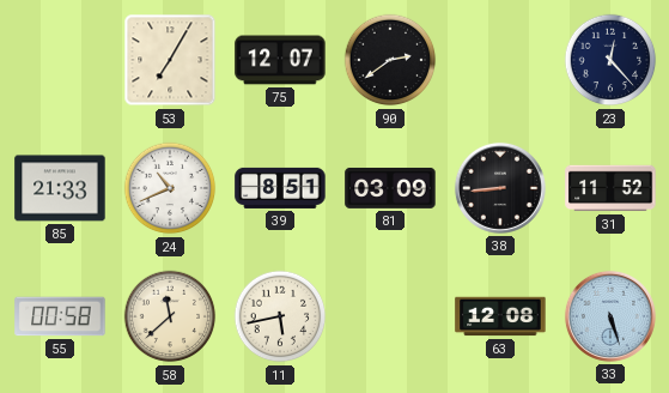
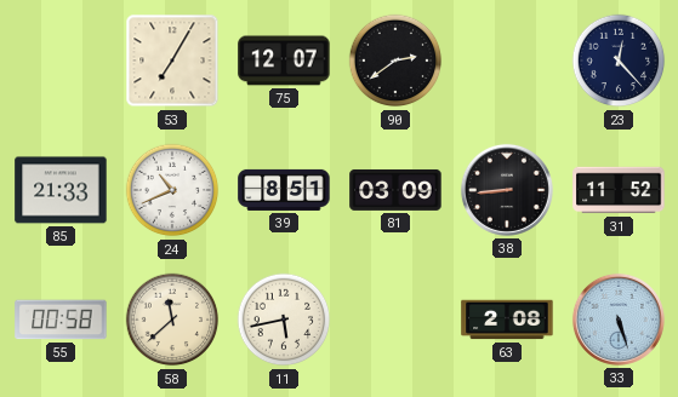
63: 12:08 -> 2:08
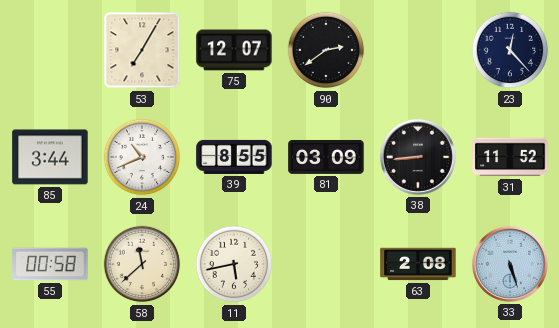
85: 21:33 -> 3:44
39: 8:51 -> 8:55
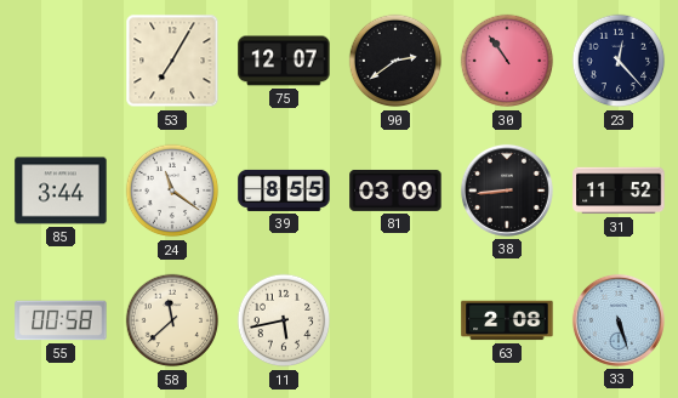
30: none -> 10:54
24: 10:41 -> 11:21
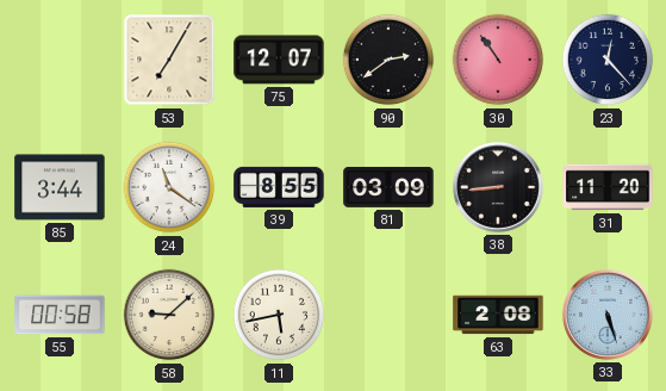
31: 11:52 -> 11:20
58: 11:38 -> 9:08
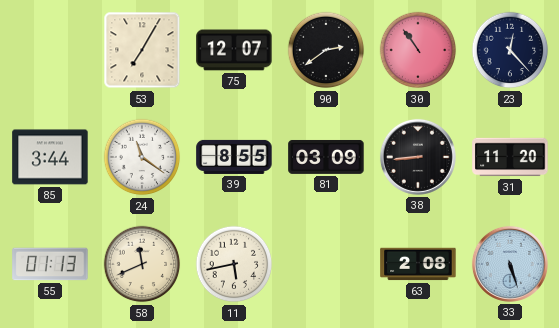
55: 00:58 -> 01:13
58: 9:08 -> 11:41
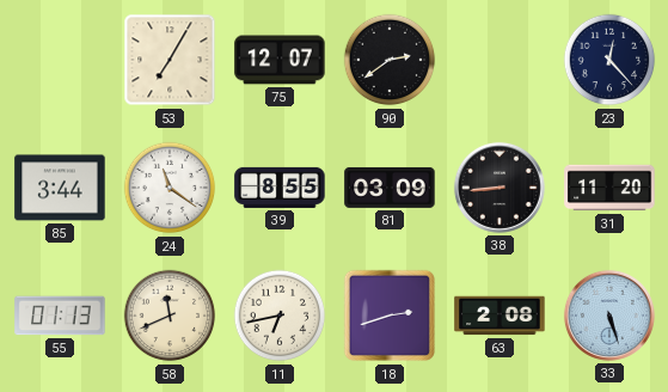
30: 10:54 -> none
11: 5:43 -> 6:43
18: none -> 2:42
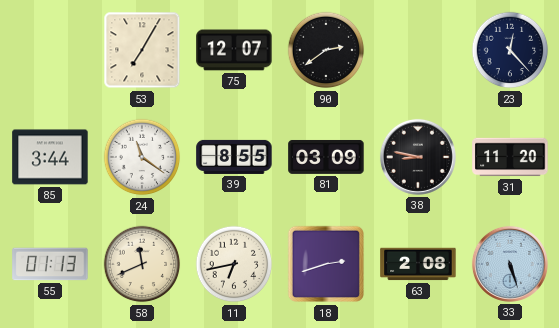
38: 8:44 -> 8:47
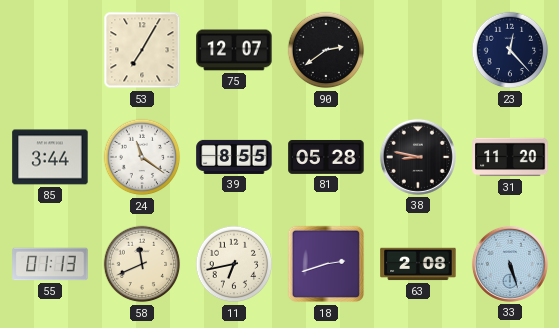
81: 03:09 -> 05:28
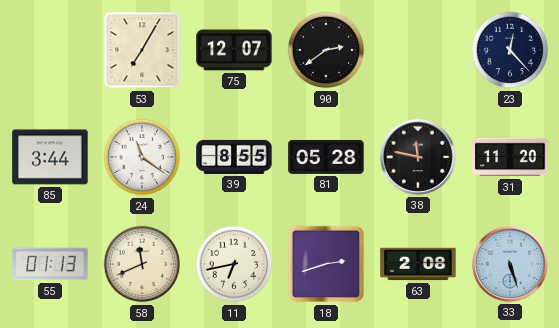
38: 8:47 -> 11:47
